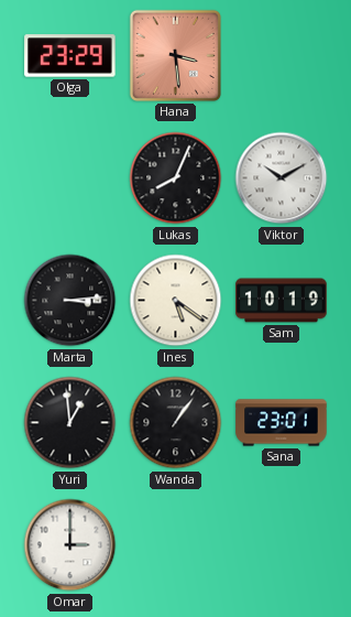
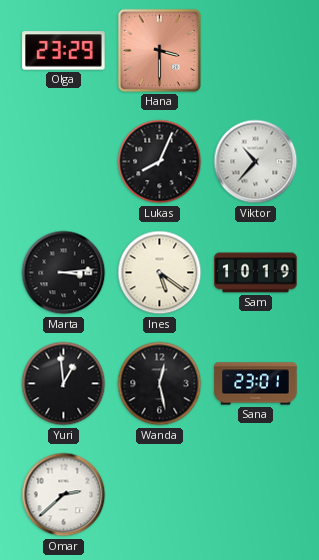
Hana: 3:29 -> 3:30
Viktor: 10:10 -> 10:37
Wanda: 1:06 -> 12:28
Omar: 3:00 -> 2:38
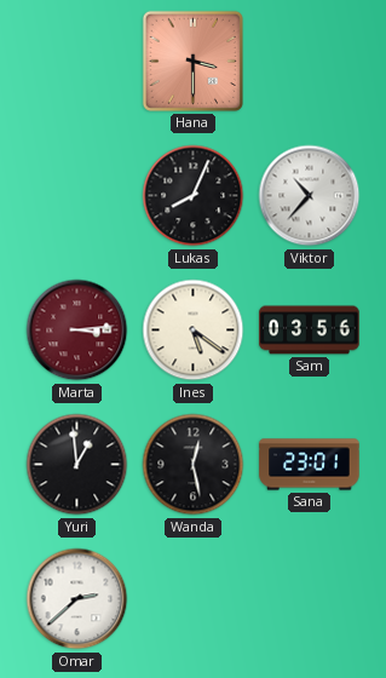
Olga: 23:29 -> none
Marta dial: black -> burgundy
Sam: 10:19 -> 03:56
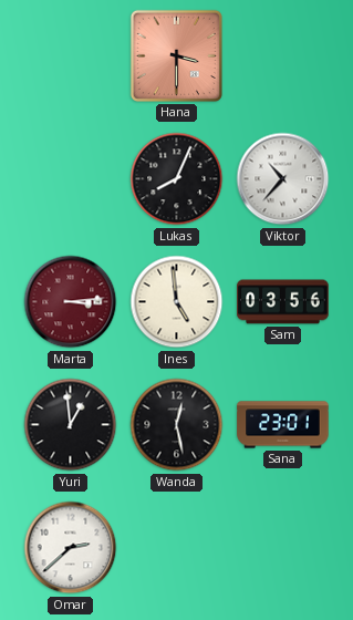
Ines: 5:21 -> 4:59
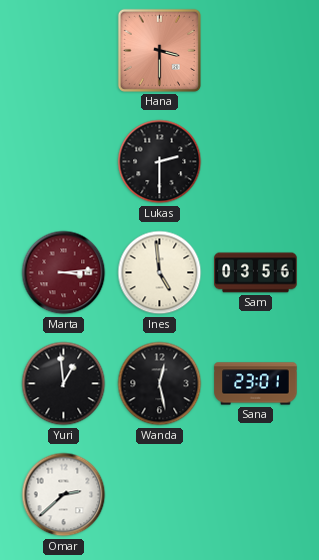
Lukas: 8:04 -> 2:30
Viktor: 10:37 -> none
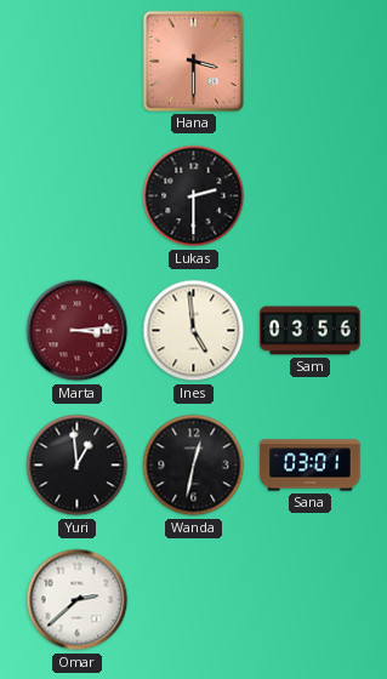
Wanda: 12:28 -> 12:32
Sana: 23:01 -> 03:01
